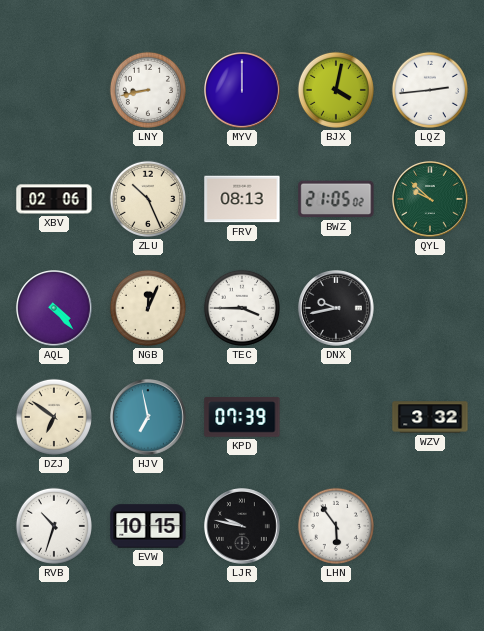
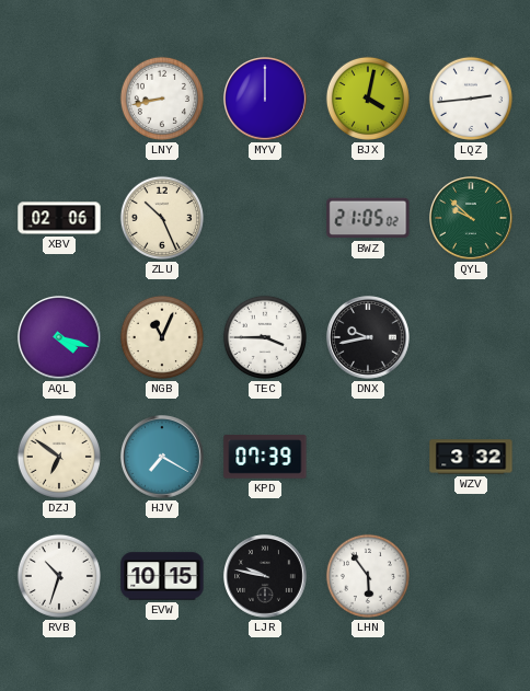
FRV: 08:13 -> none
AQL: 4:23 -> 4:18
NGB: 12:04 -> 11:04
HJV: 6:58 -> 7:20
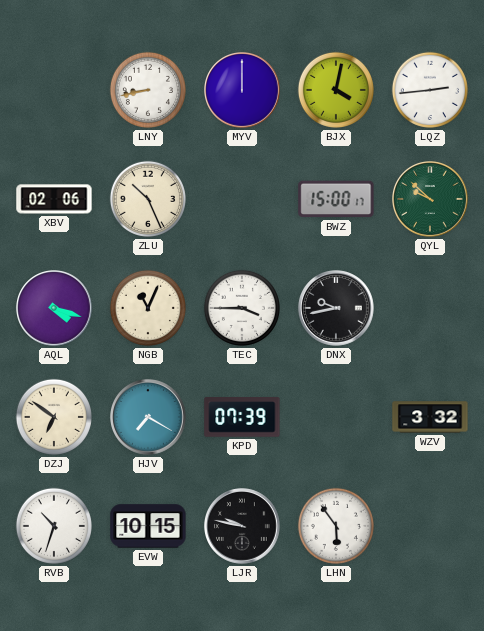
BWZ: 21:05 -> 15:00
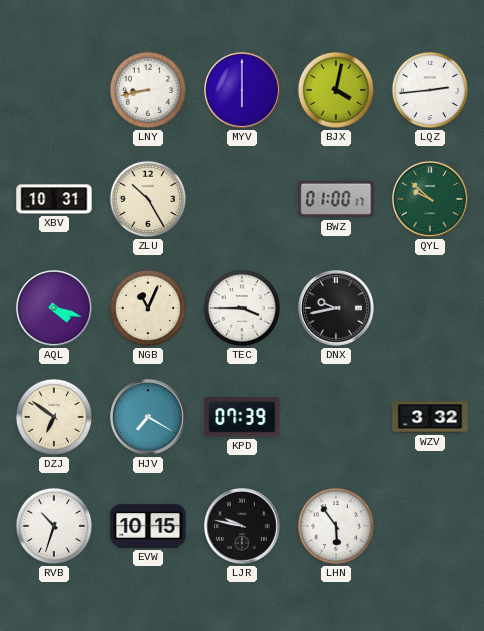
MYV: 12:00 -> 6:00
XBV: 02:06 -> 10:31
ZLU: 10:26 -> 10:25
BWZ: 15:00 -> 01:00
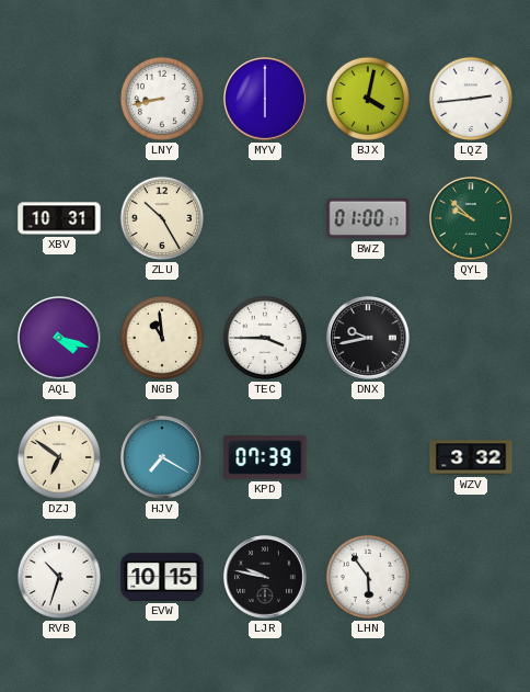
NGB: 11:04 -> 10:59
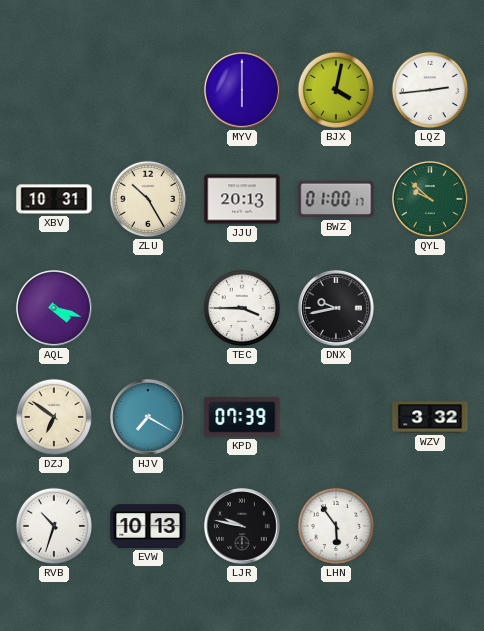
LNY: 8:43 -> none
JJU: none -> 20:13
NGB: 10:59 -> none
EVW: 10:15 -> 10:13
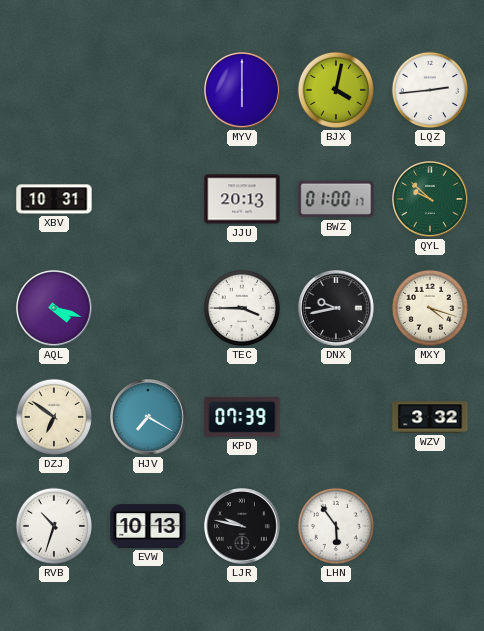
ZLU: 10:25 -> none
MXY: none -> 4:18
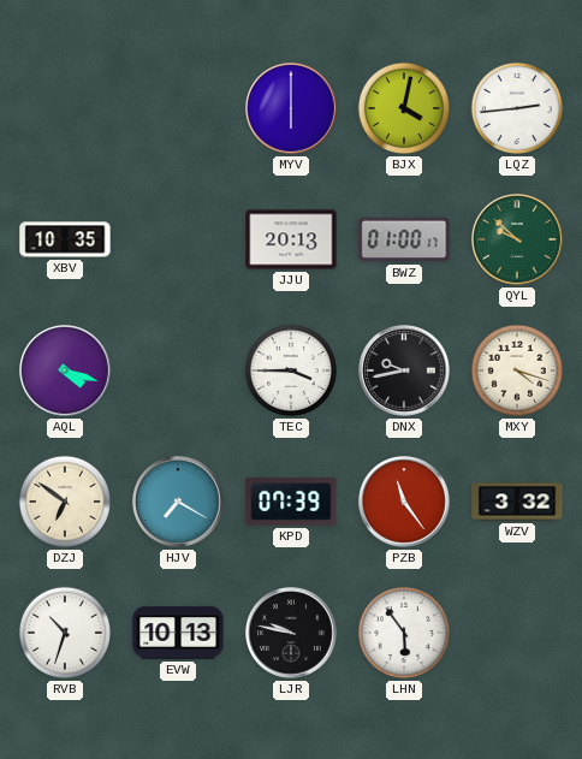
XBV: 10:31 -> 10:35
PZB: none -> 11:24
